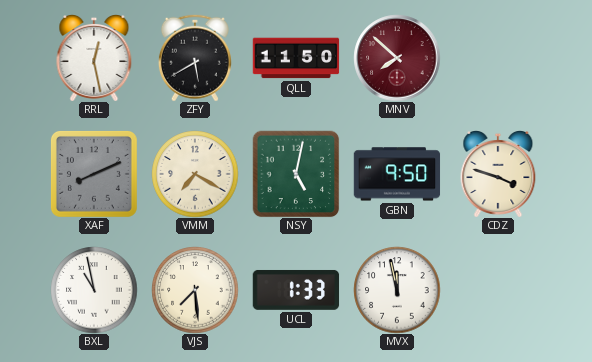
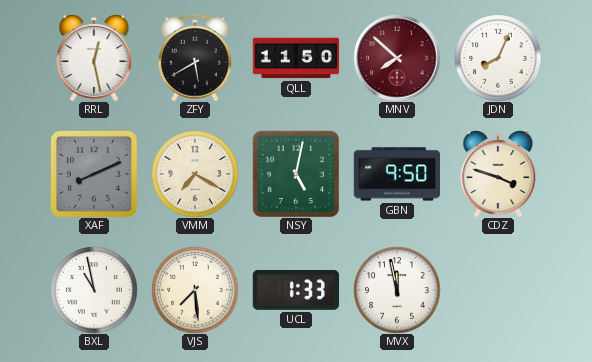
JDN: none -> 8:04
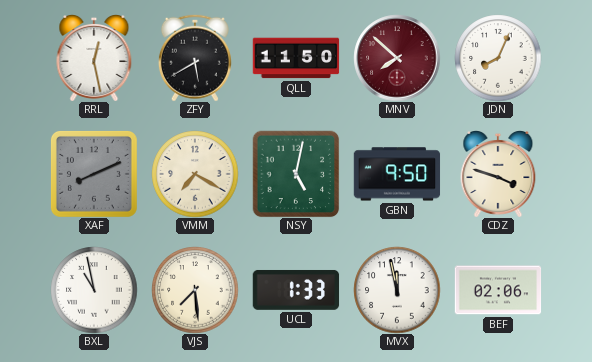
BEF: none -> 02:06
